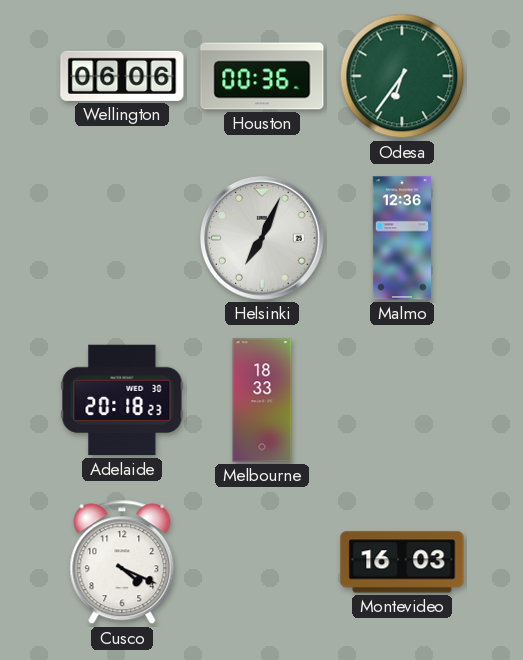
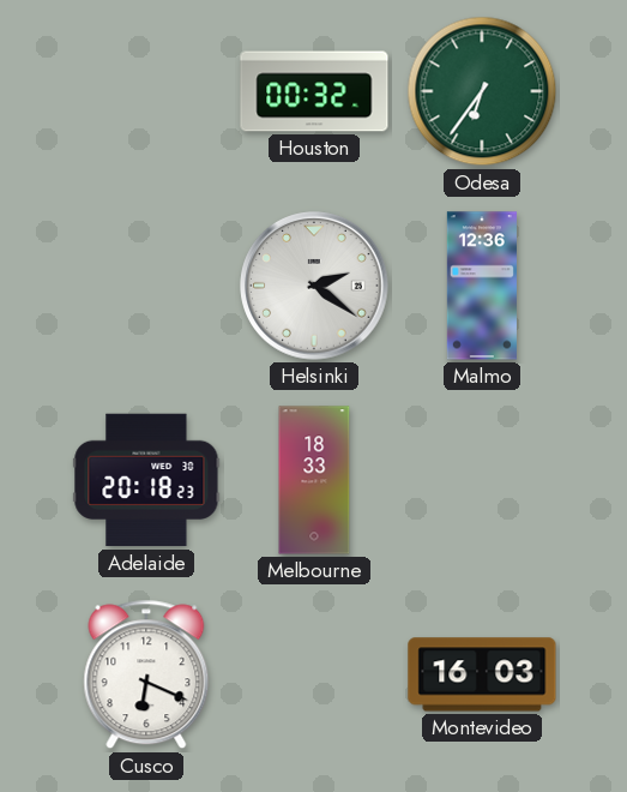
Wellington: 06:06 -> none
Houston: 00:36 -> 00:32
Helsinki: 7:04 -> 2:21
Cusco: 4:19 -> 6:19
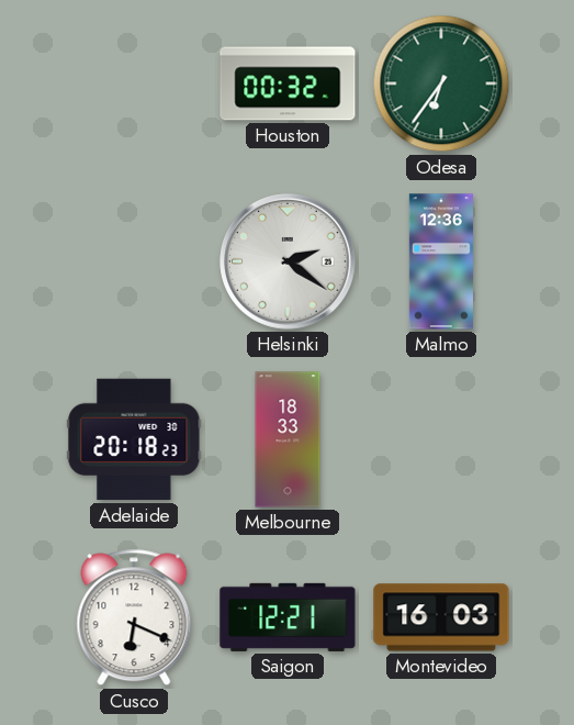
Saigon: none -> 12:21
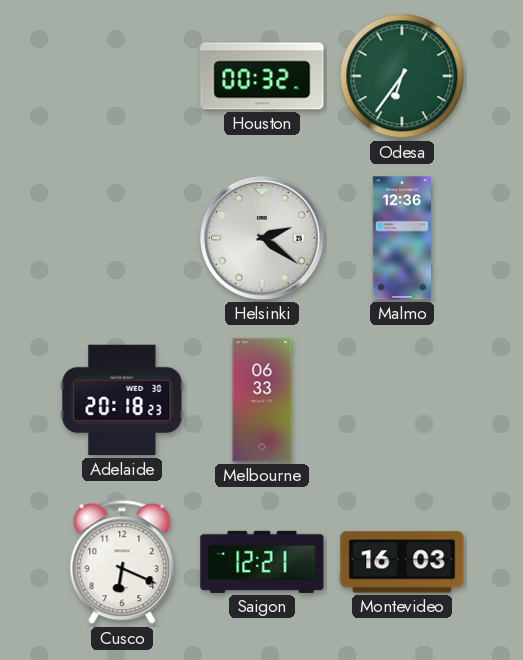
Melbourne: 18:33 -> 06:33
